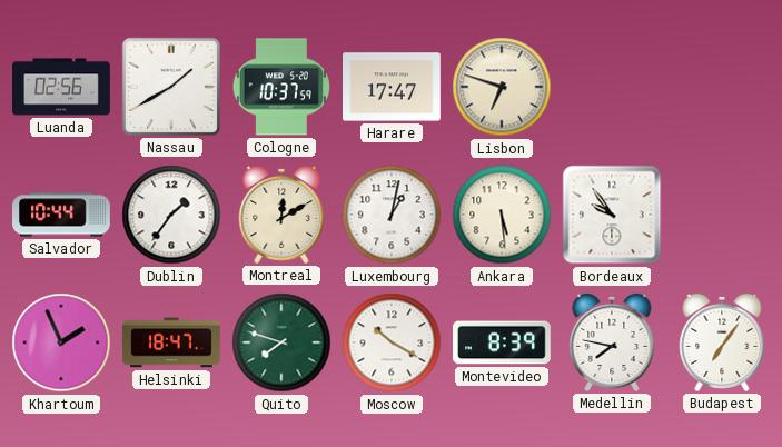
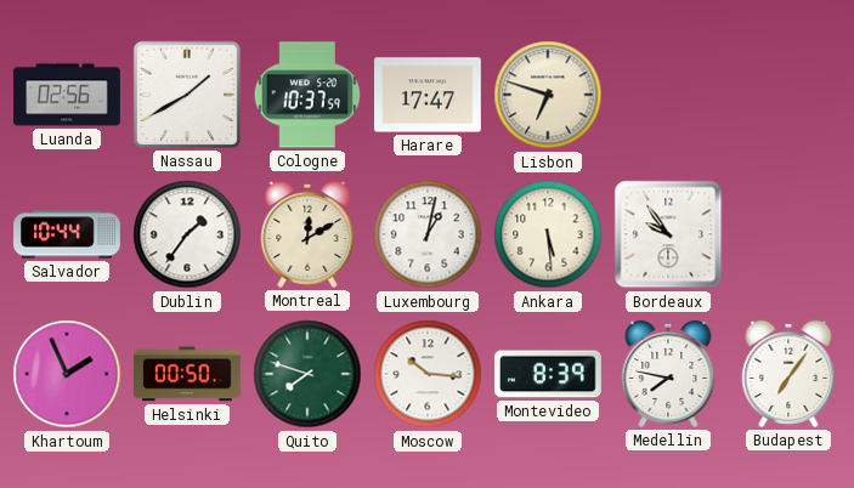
Helsinki: 18:47 -> 00:50
Moscow: 10:20 -> 10:16
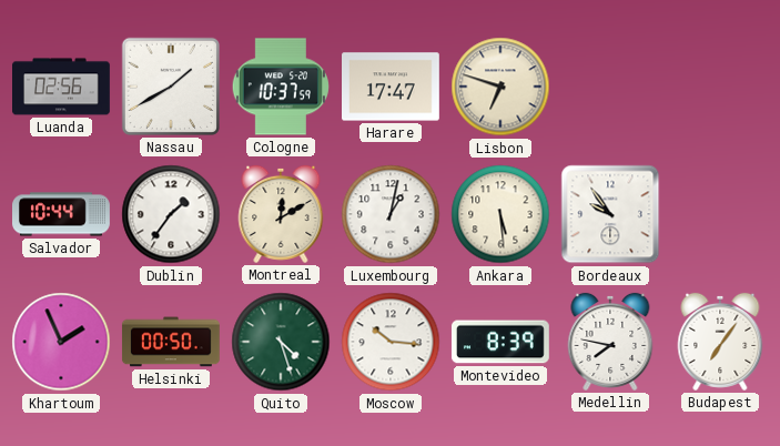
Quito: 7:48 -> 4:27
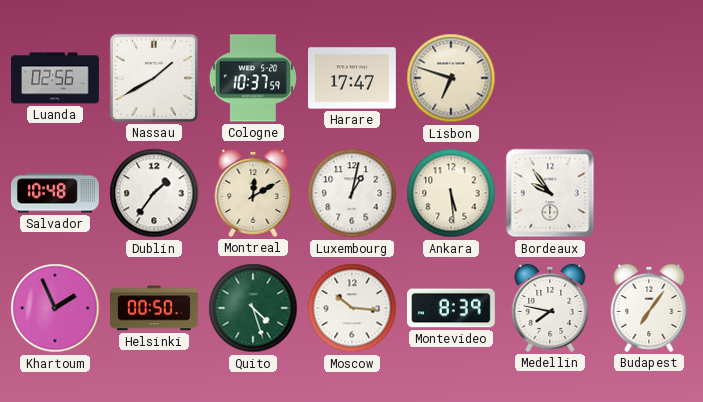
Salvador: 10:44 -> 10:48
